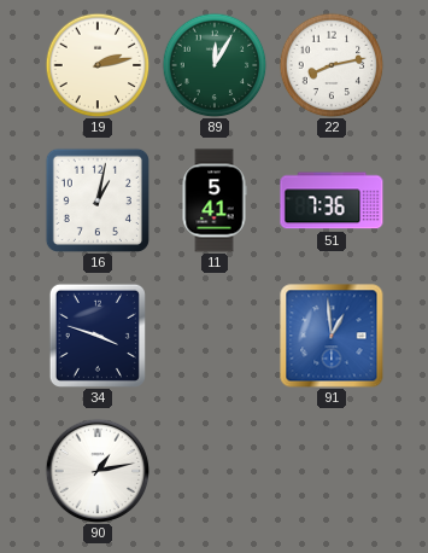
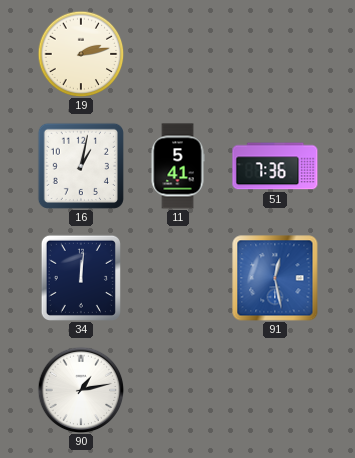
89: 12:05 -> none
22: 8:13 -> none
34: 3:48 -> 12:01
91: 12:59 -> 12:28
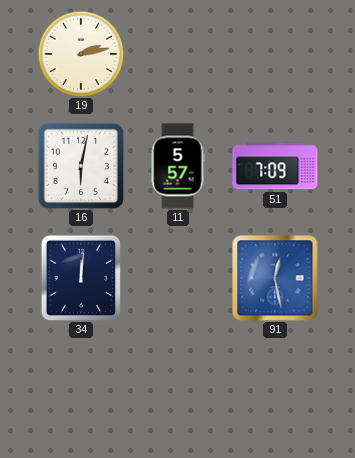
16: 1:02 -> 6:02
11: 5:41 -> 5:57
51: 7:36 -> 7:09
90: 1:13 -> none
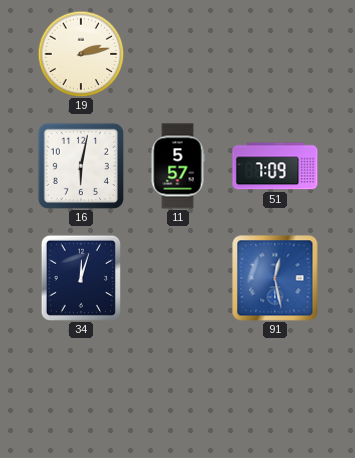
34: 12:01 -> 12:03
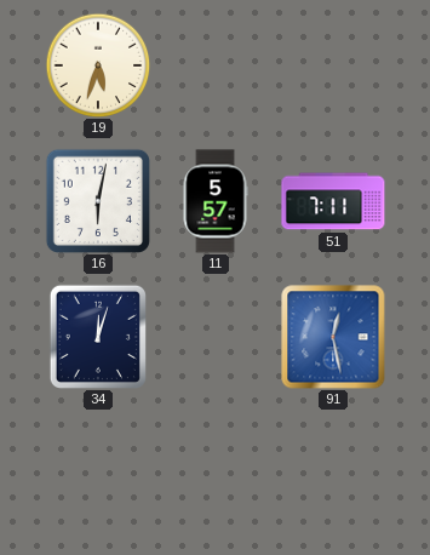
19: 2:13 -> 5:33
51: 7:09 -> 7:11
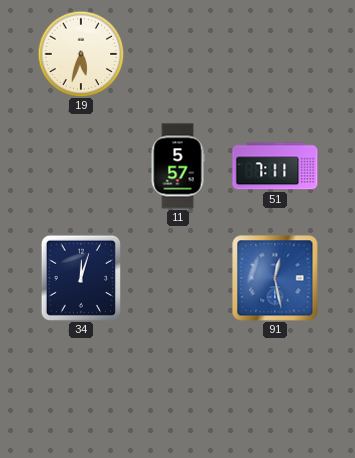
16: 6:02 -> none
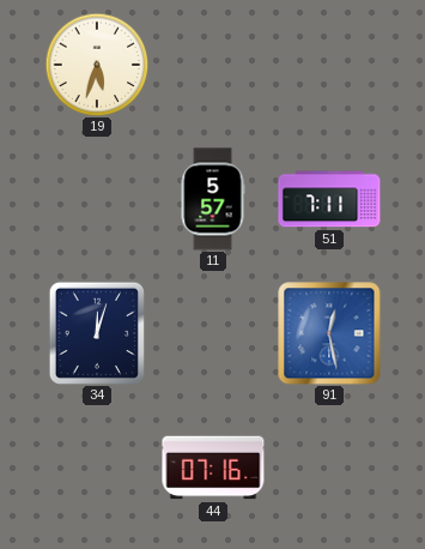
44: none -> 07:16
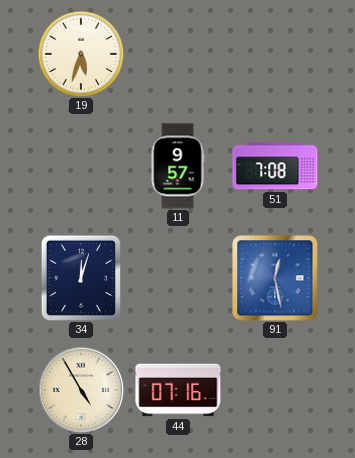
11: 5:57 -> 9:57
51: 7:11 -> 7:08
28: none -> 4:55
